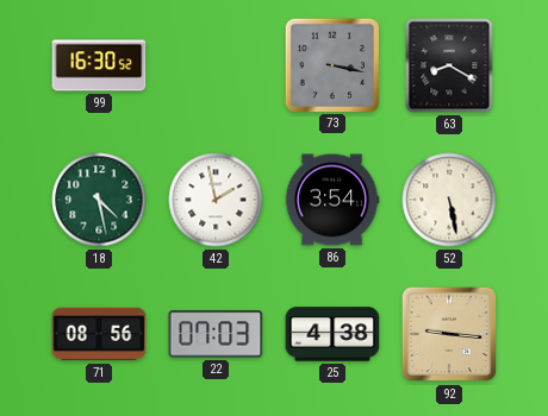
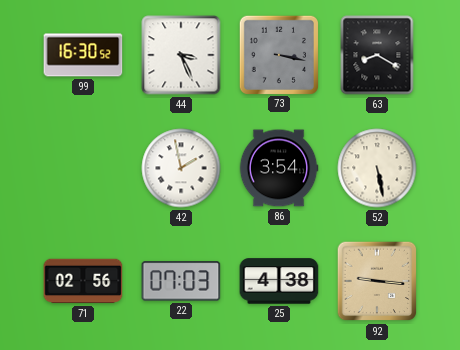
44: none -> 3:26
18: 4:28 -> none
71: 08:56 -> 02:56
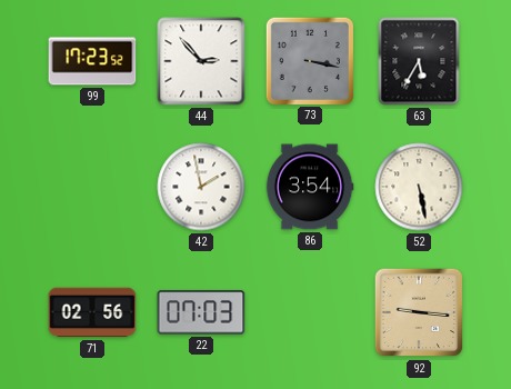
99: 16:30 -> 17:23
44: 3:26 -> 2:53
63: 8:20 -> 5:35
25: 4:38 -> none
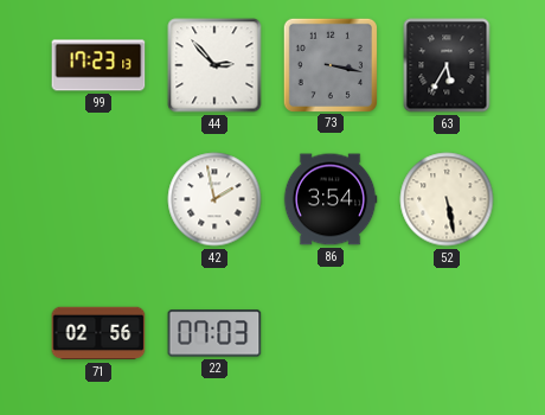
99: 17:23:52 -> 17:23:13
92: 9:16 -> none
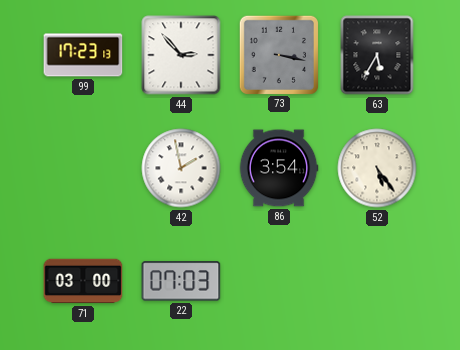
52: 5:28 -> 5:24
71: 02:56 -> 03:00
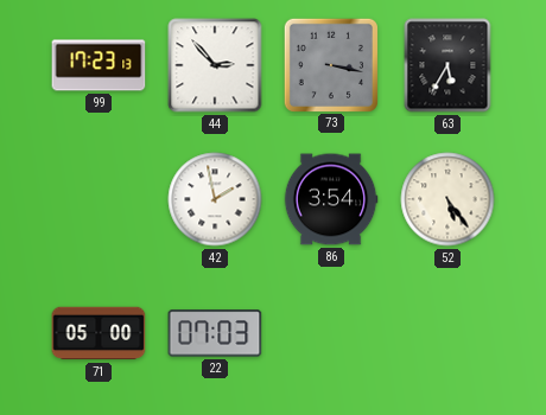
71: 03:00 -> 05:00
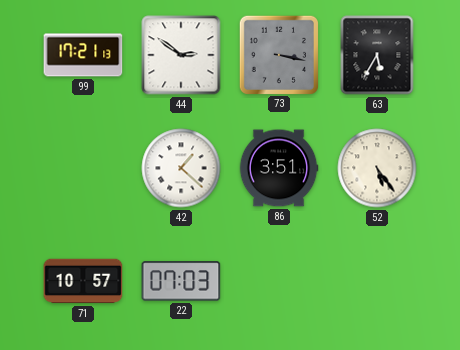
99: 17:23 -> 17:21
44: 2:53 -> 2:51
42: 1:58 -> 1:22
86: 3:54 -> 3:51
71: 05:00 -> 10:57
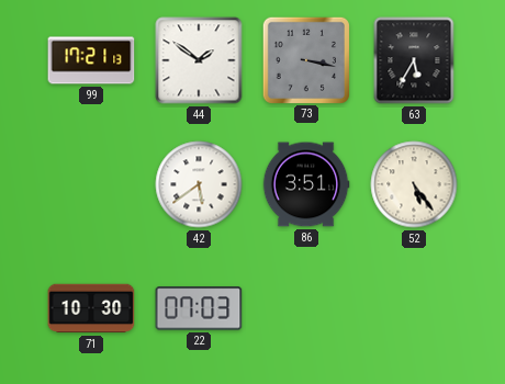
44: 2:51 -> 1:51
42: 1:22 -> 5:39
71: 10:57 -> 10:30
